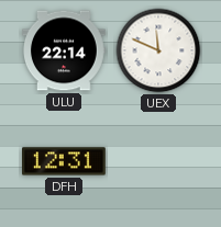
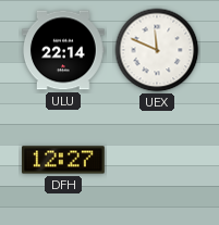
DFH: 12:31 -> 12:27
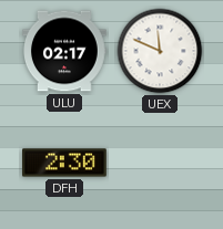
ULU: 22:14 -> 02:17
DFH: 12:27 -> 2:30
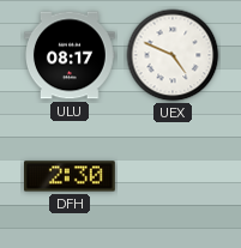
ULU: 02:17 -> 08:17
UEX: 11:49 -> 4:49
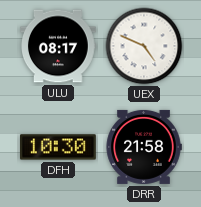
DFH: 2:30 -> 10:30
DRR: none -> 21:58
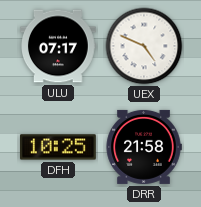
ULU: 08:17 -> 07:17
DFH: 10:30 -> 10:25
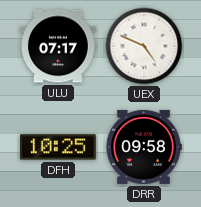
DRR: 21:58 -> 09:58
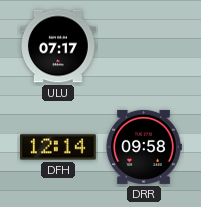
UEX: 4:49 -> none
DFH: 10:25 -> 12:14
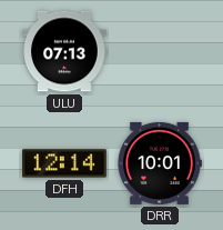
ULU: 07:17 -> 07:13
DRR: 09:58 -> 10:01
